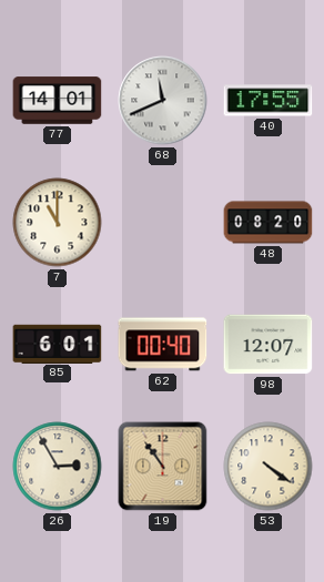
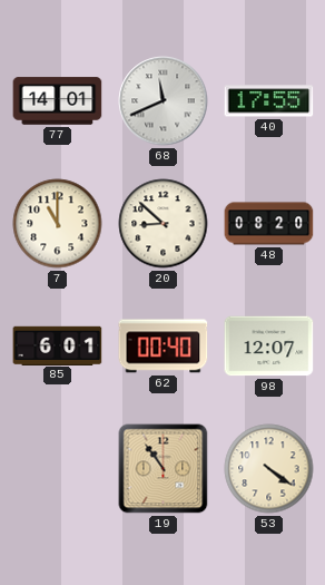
20: none -> 8:52
26: 2:55 -> none
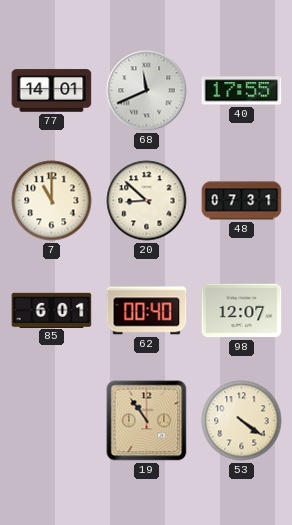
48: 08:20 -> 07:31
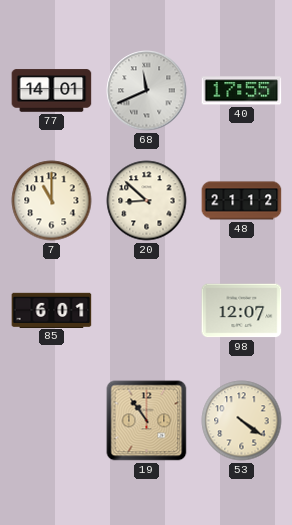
48: 07:31 -> 21:12
62: 00:40 -> none
